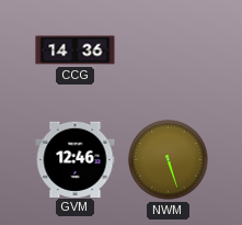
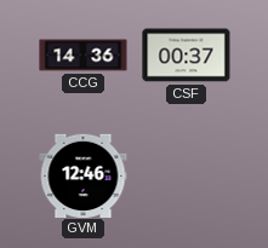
CSF: none -> 00:37
NWM: 5:27 -> none
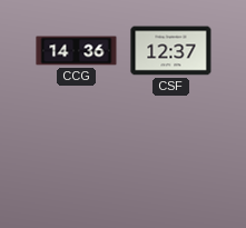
CSF: 00:37 -> 12:37
GVM: 12:46 -> none
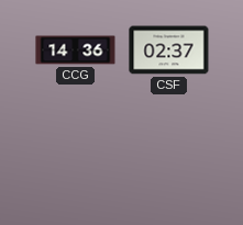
CSF: 12:37 -> 02:37
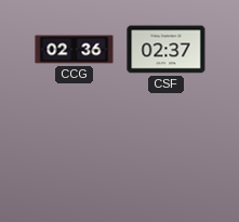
CCG: 14:36 -> 02:36
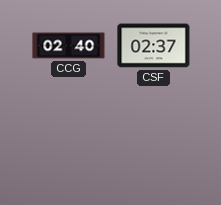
CCG: 02:36 -> 02:40
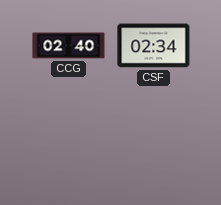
CSF: 02:37 -> 02:34
